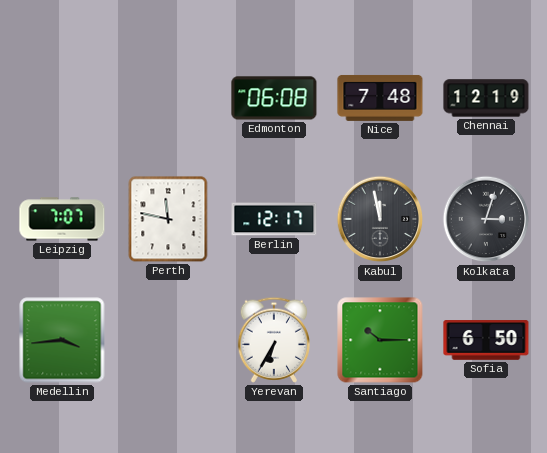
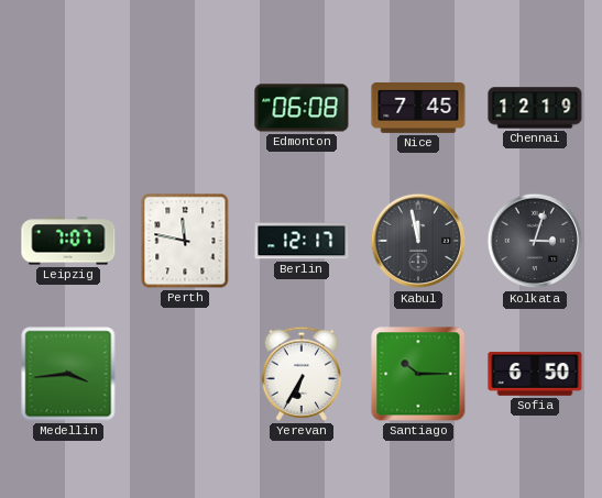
Nice: 7:48 -> 7:45
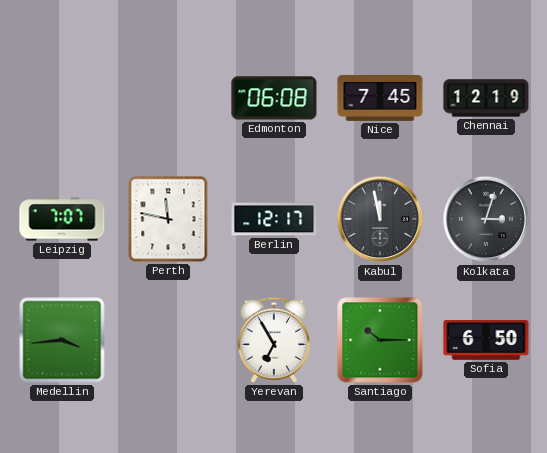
Yerevan: 6:35 -> 6:55
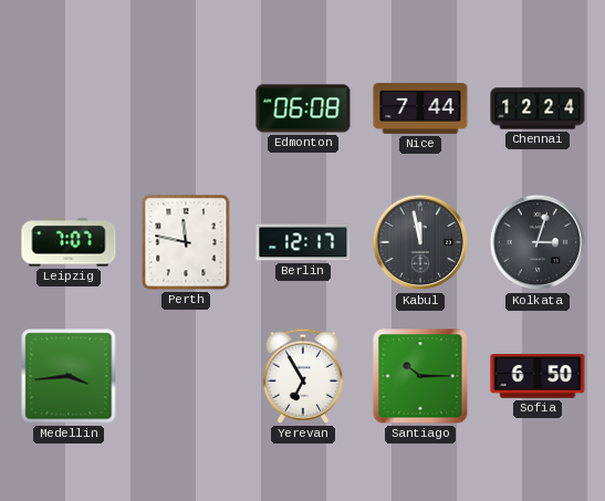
Nice: 7:45 -> 7:44
Chennai: 12:19 -> 12:24
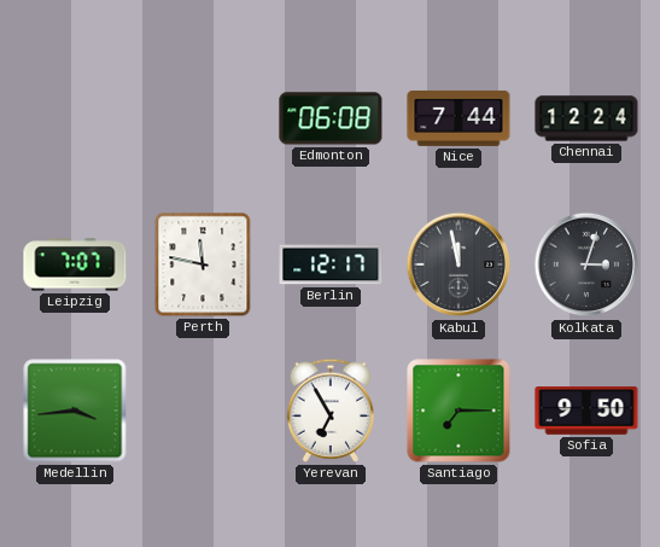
Santiago: 10:15 -> 7:15
Sofia: 6:50 -> 9:50
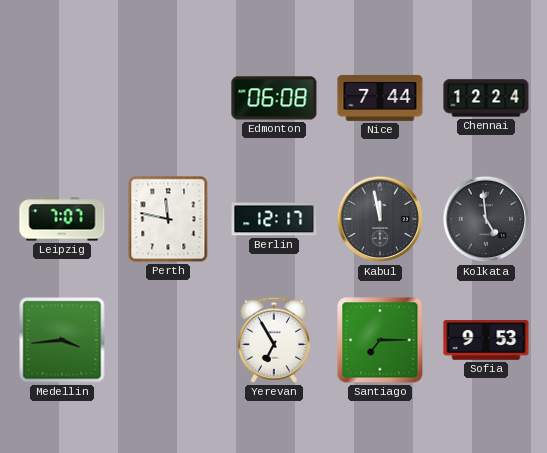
Kolkata: 3:03 -> 4:59
Sofia: 9:50 -> 9:53
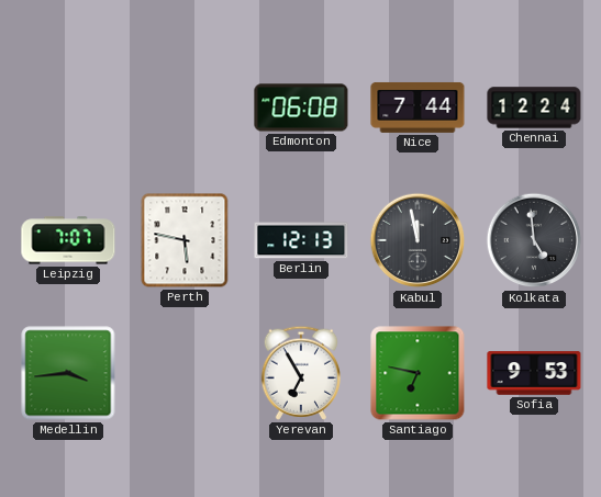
Perth: 11:47 -> 5:47
Berlin: 12:17 -> 12:13
Santiago: 7:15 -> 6:47
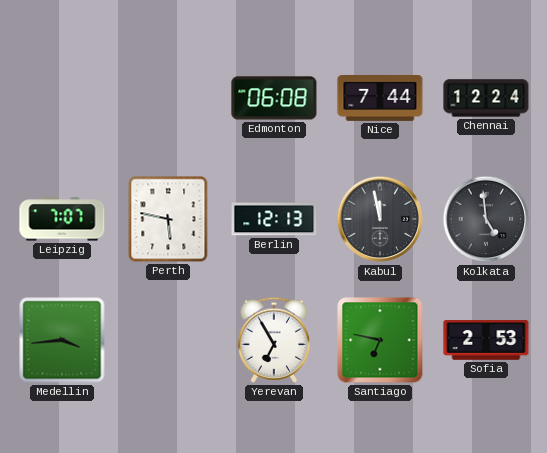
Sofia: 9:53 -> 2:53
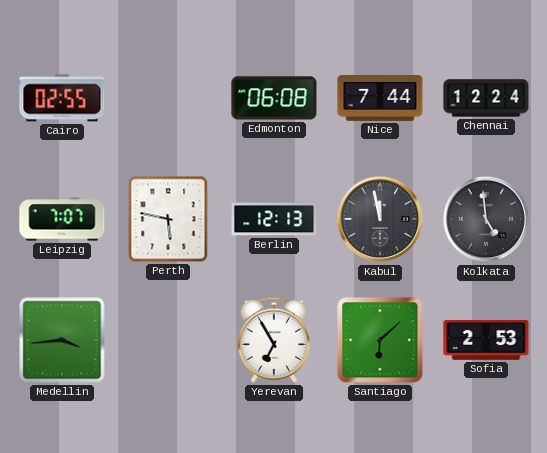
Cairo: none -> 02:55
Santiago: 6:47 -> 6:08
